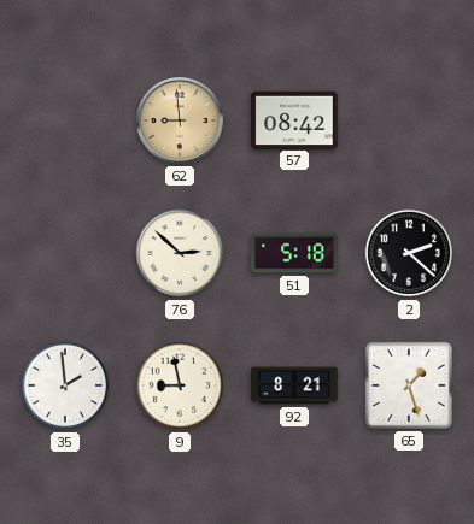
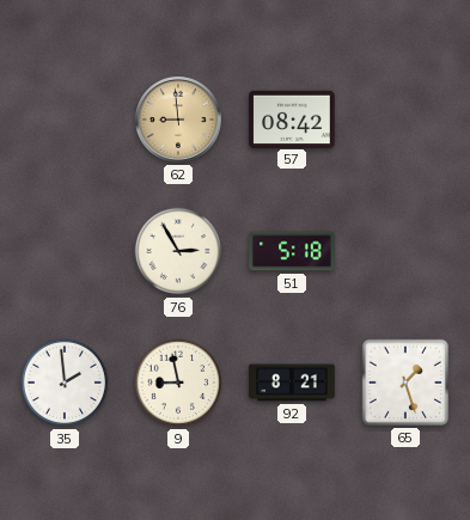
76: 2:52 -> 2:55
2: 2:22 -> none
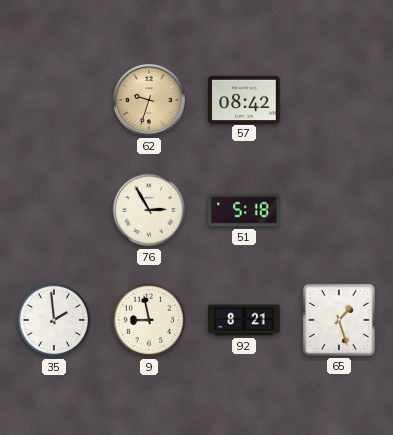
62: 8:59 -> 9:33
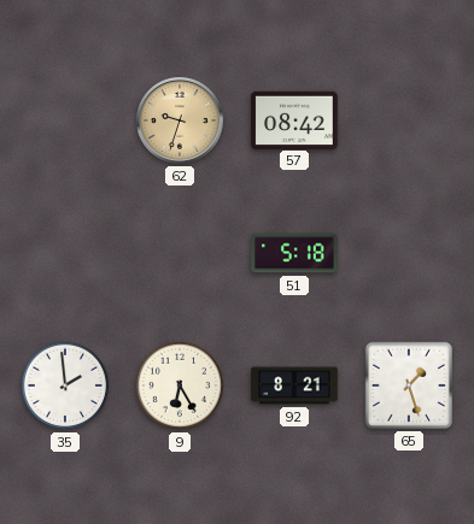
76: 2:55 -> none
9: 8:58 -> 6:25
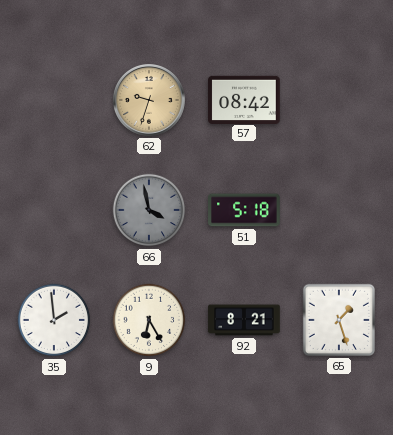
66: none -> 3:58
